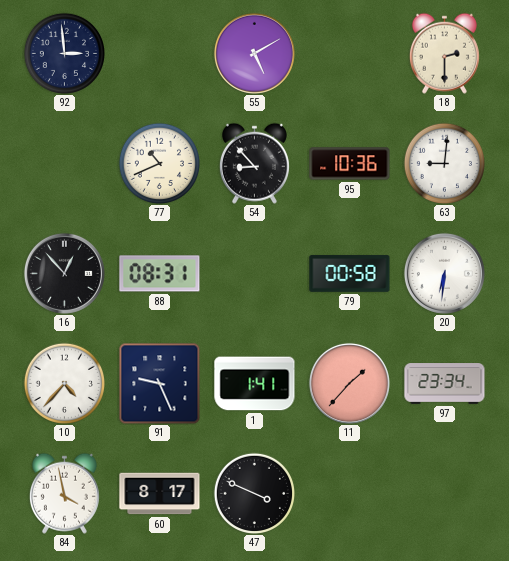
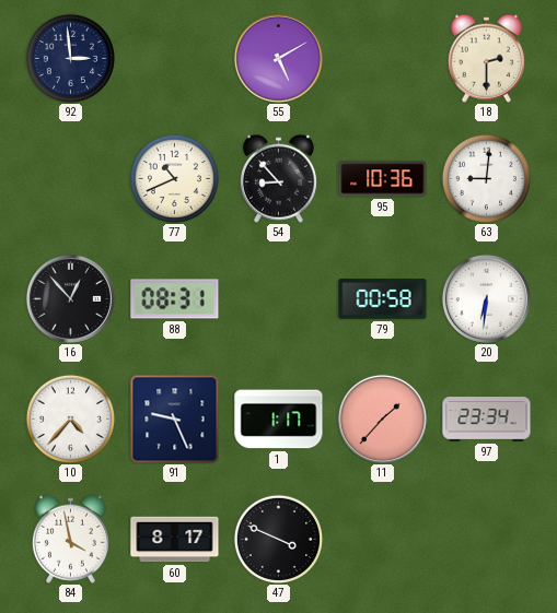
1: 1:41 -> 1:17
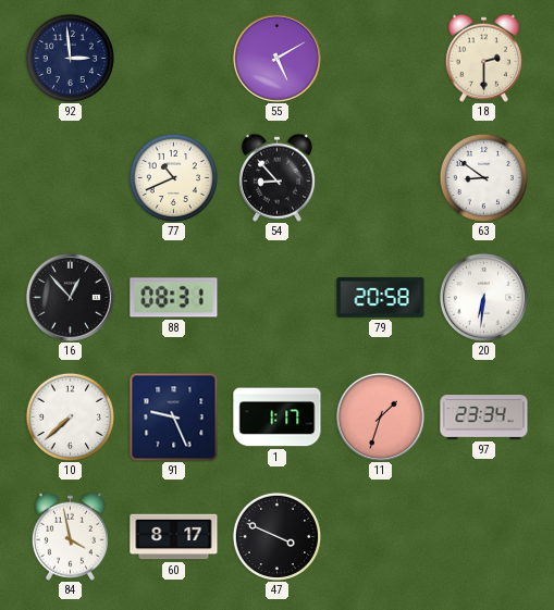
95: 10:36 -> none
63: 9:01 -> 8:51
79: 00:58 -> 20:58
10: 4:37 -> 7:38
11: 1:37 -> 1:33
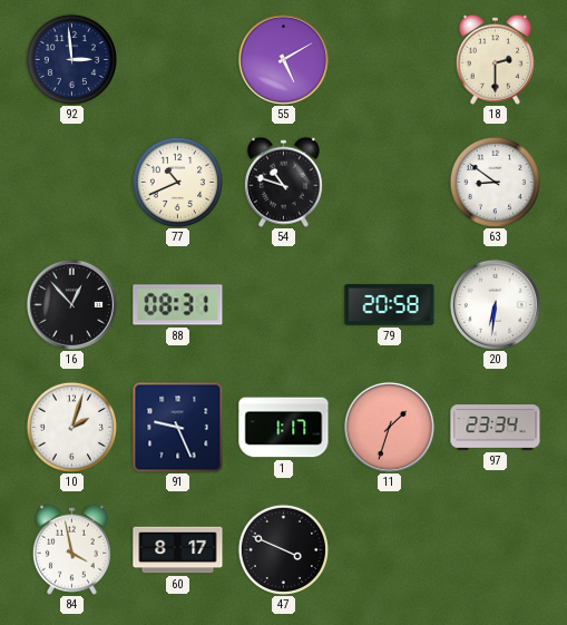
54: 8:53 -> 10:48
10: 7:38 -> 2:03
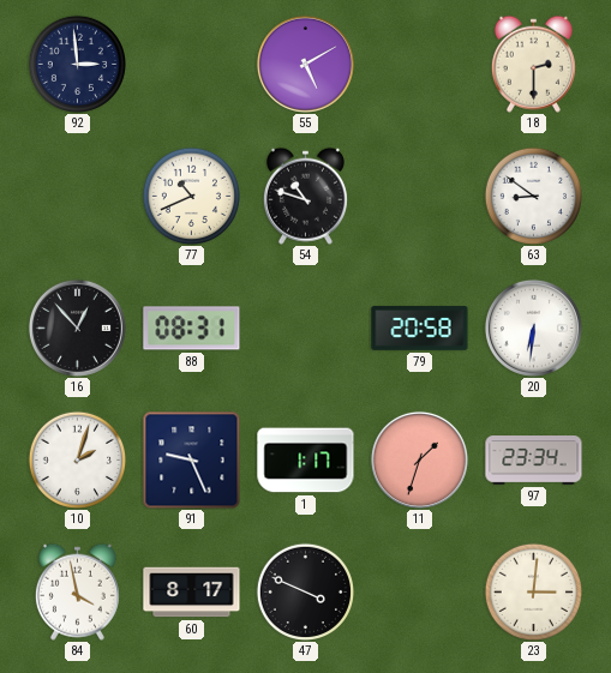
23: none -> 3:01
